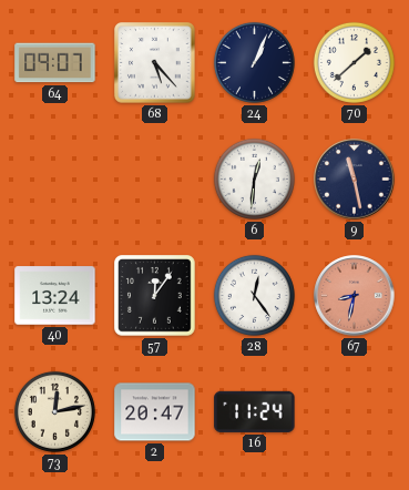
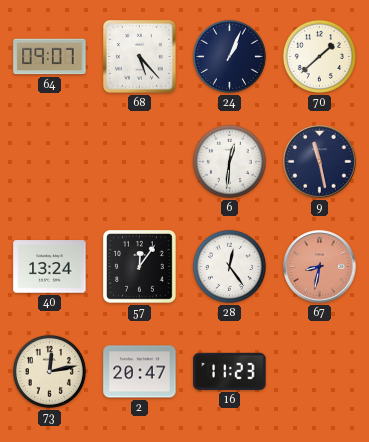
16: 11:24 -> 11:23
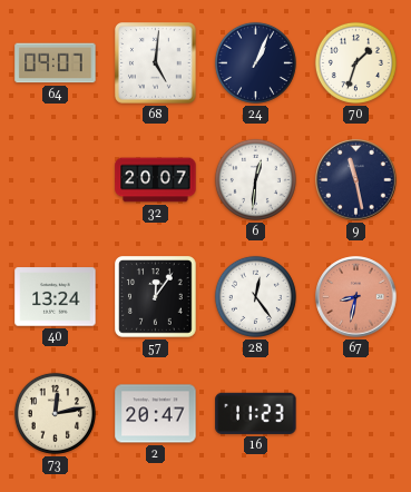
68: 5:23 -> 5:01
70: 1:38 -> 1:33
32: none -> 20:07
